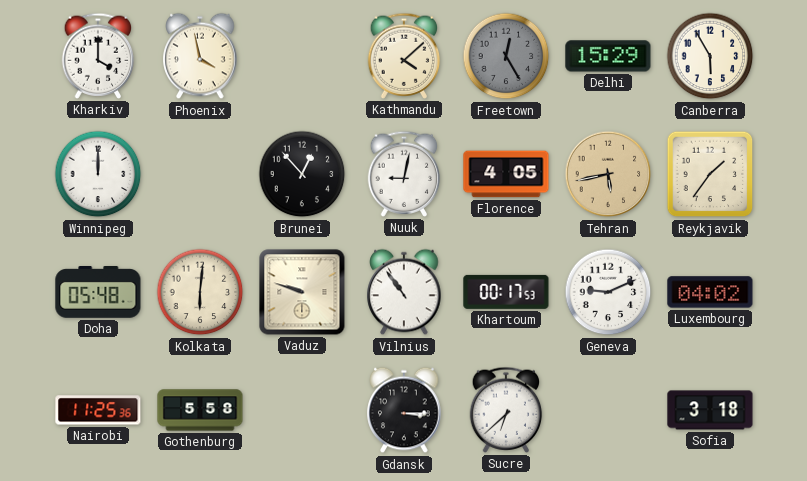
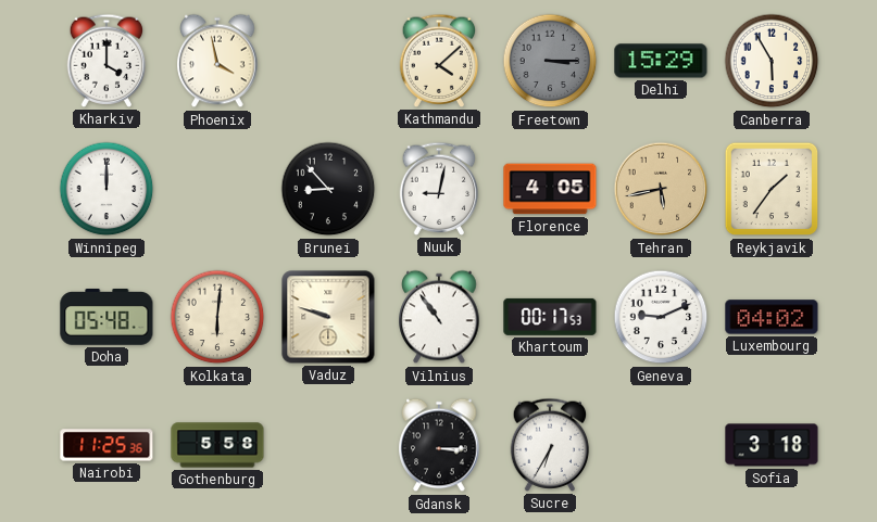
Freetown: 12:25 -> 3:15
Brunei: 12:53 -> 8:53
Sucre: 6:38 -> 6:35
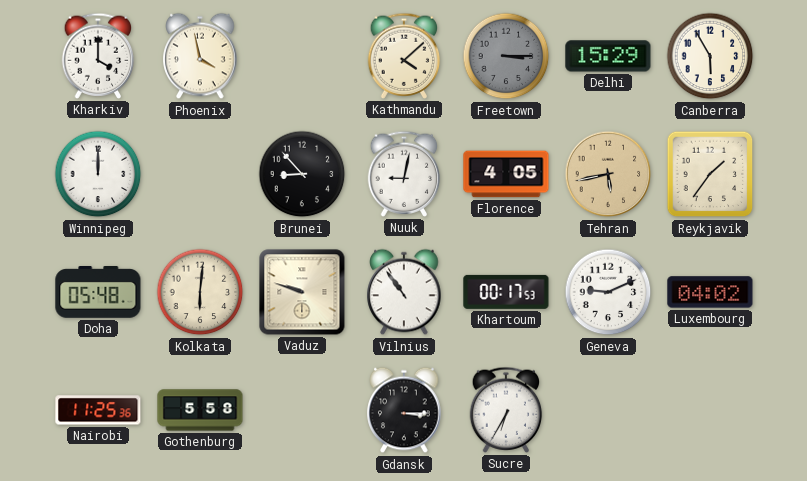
Sofia: 3:18 -> none
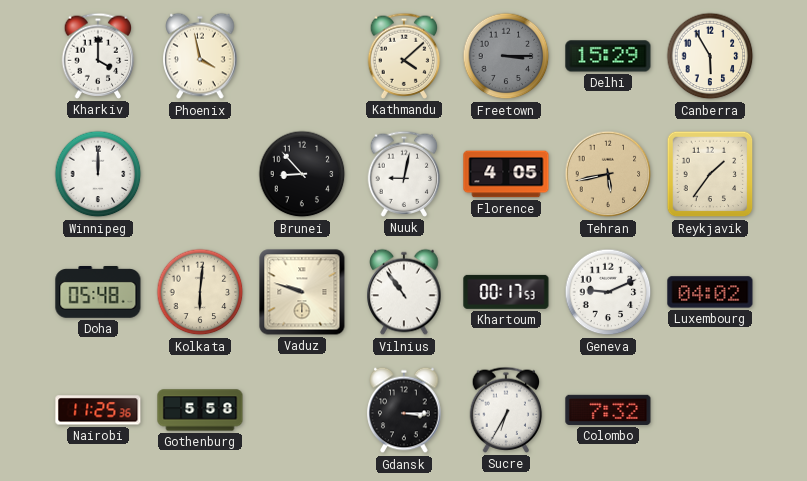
Colombo: none -> 7:32
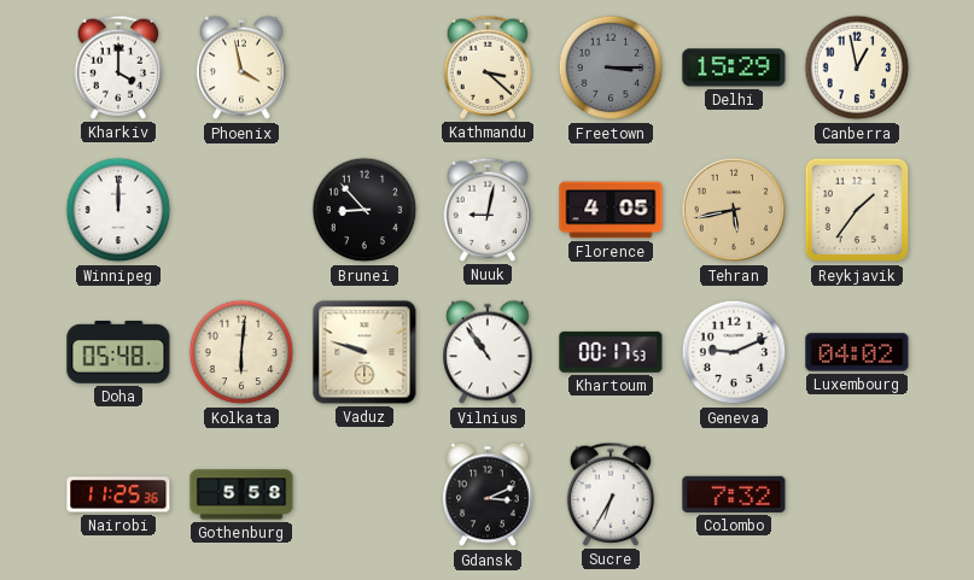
Kathmandu: 4:08 -> 3:22
Canberra: 5:55 -> 12:58
Gdansk: 3:15 -> 3:11
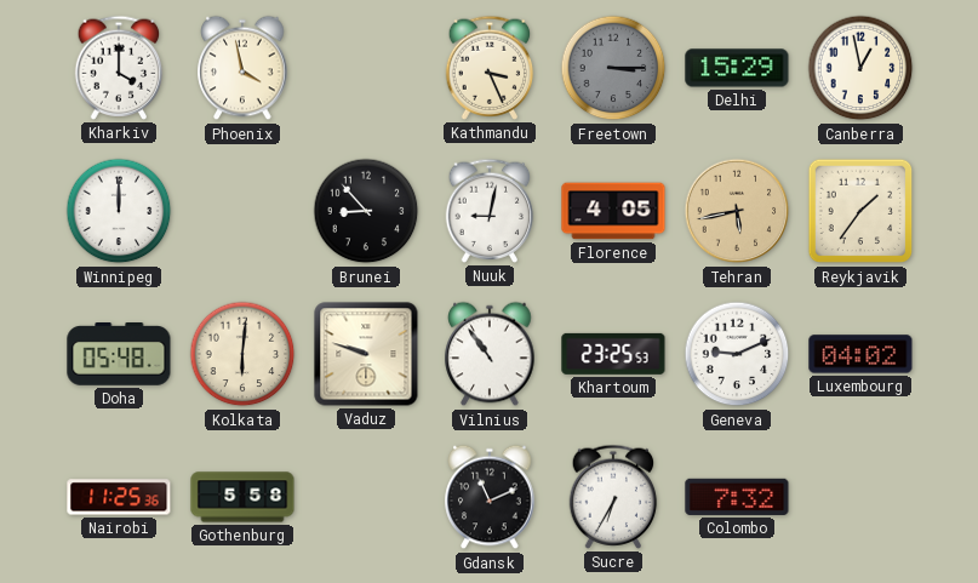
Kathmandu: 3:22 -> 3:26
Khartoum: 00:17 -> 23:25
Gdansk: 3:11 -> 11:11
